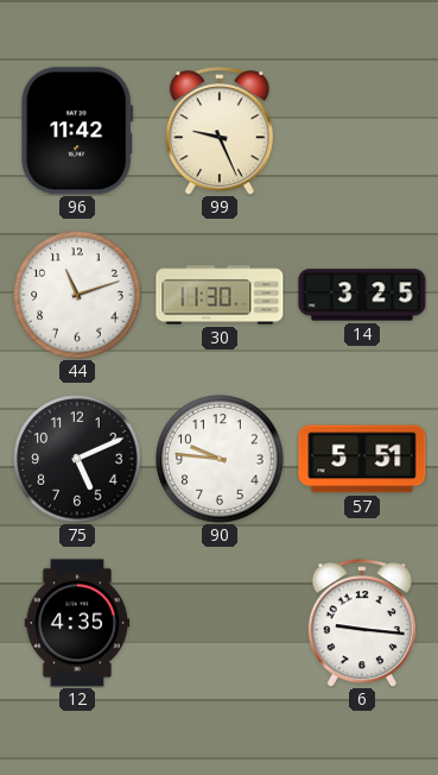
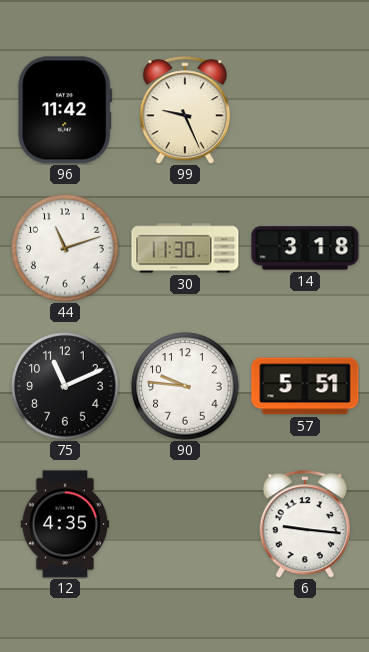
14: 3:25 -> 3:18
75: 5:11 -> 11:11
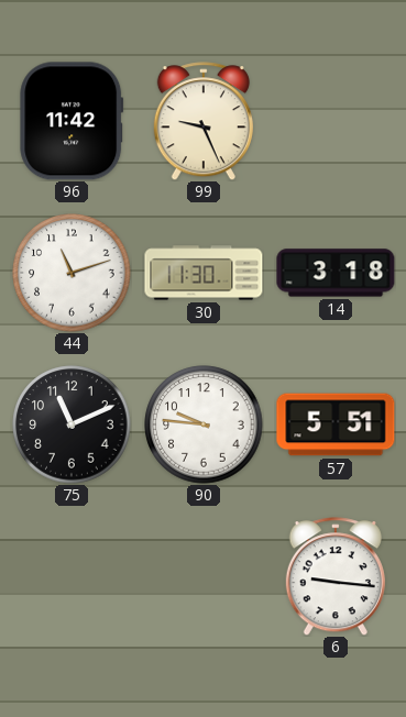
12: 4:35 -> none
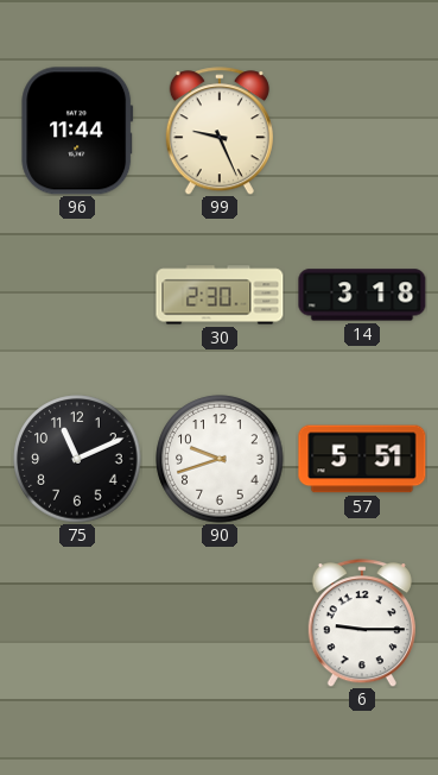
96: 11:42 -> 11:44
44: 11:12 -> none
30: 11:30 -> 2:30
90: 9:46 -> 9:42
6: 9:16 -> 9:15
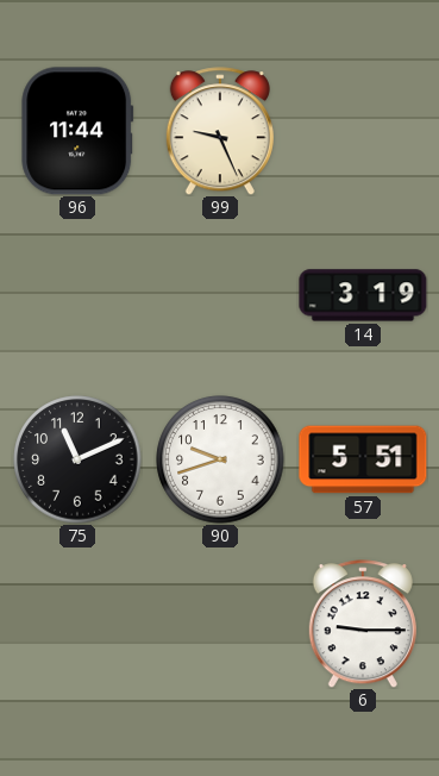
30: 2:30 -> none
14: 3:18 -> 3:19
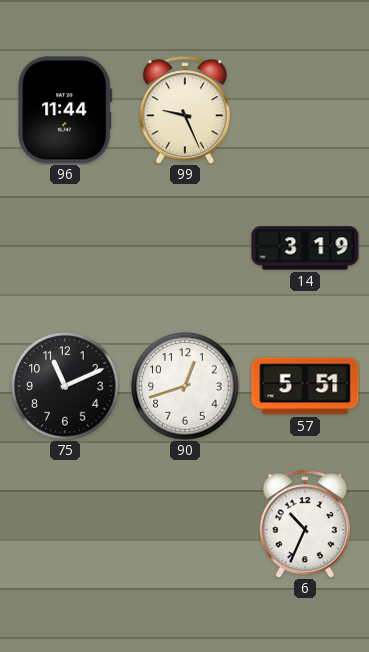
90: 9:42 -> 12:42
6: 9:15 -> 10:34
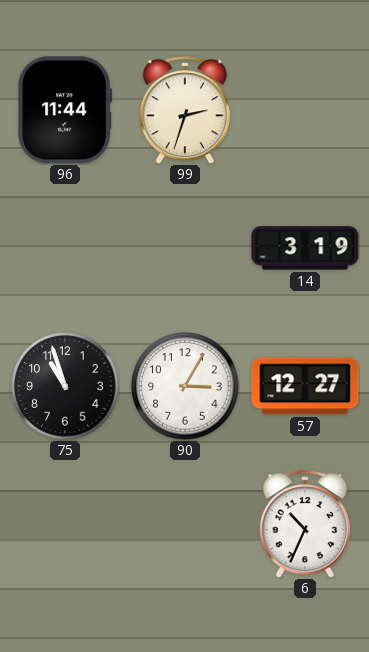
99: 9:26 -> 2:33
75: 11:11 -> 10:57
90: 12:42 -> 3:05
57: 5:51 -> 12:27
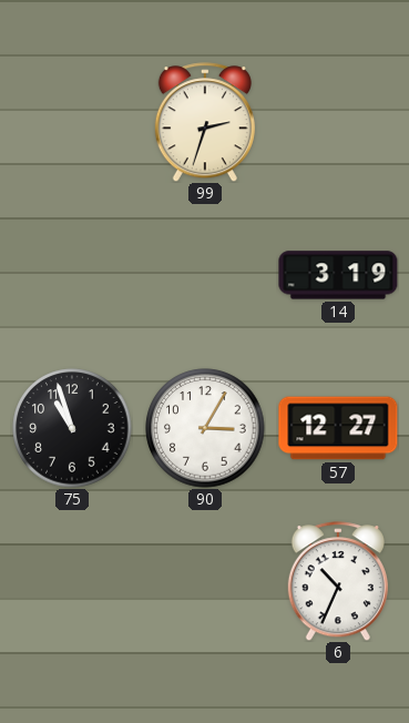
96: 11:44 -> none
